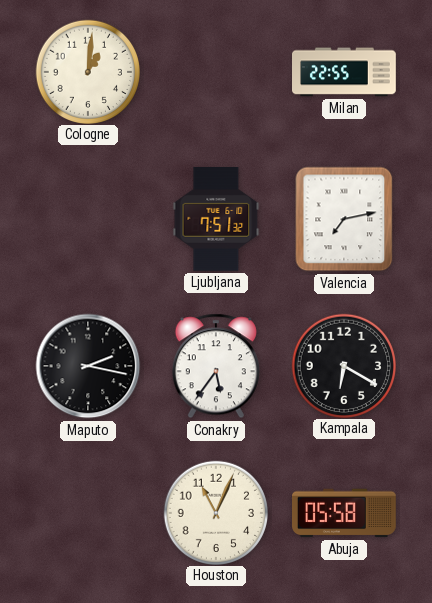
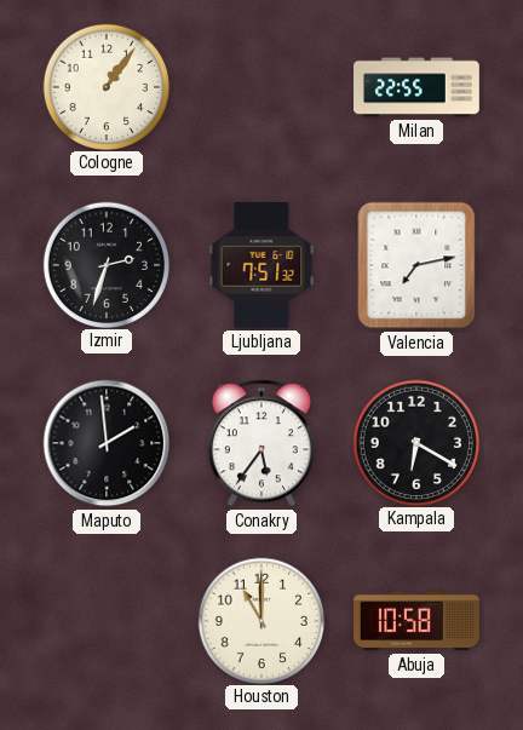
Cologne: 1:01 -> 1:06
Izmir: none -> 2:33
Maputo: 2:17 -> 1:59
Houston: 11:04 -> 11:00
Abuja: 05:58 -> 10:58
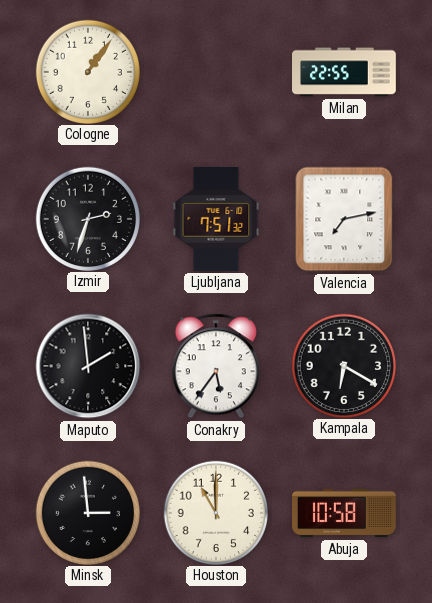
Minsk: none -> 2:59
